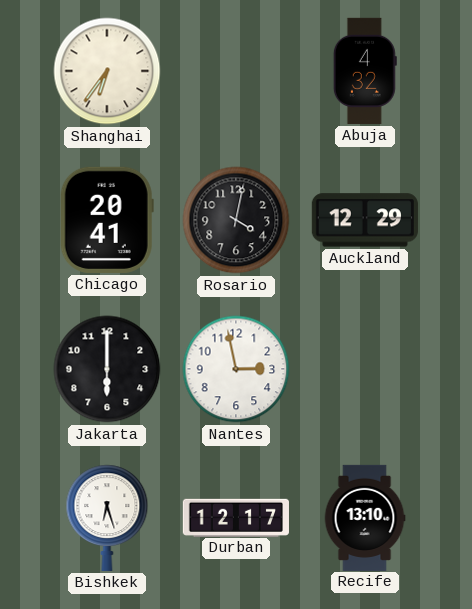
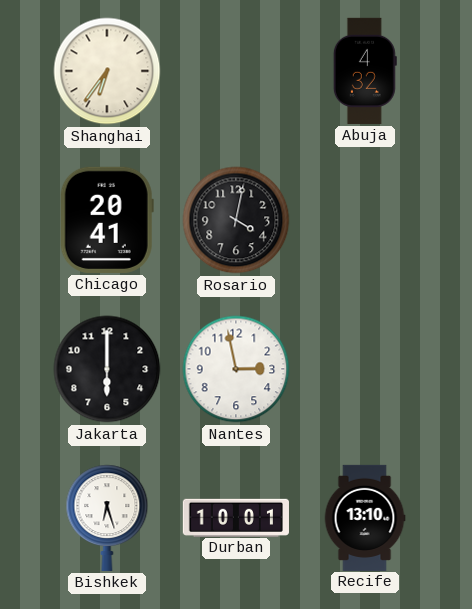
Auckland: 12:29 -> none
Durban: 12:17 -> 10:01
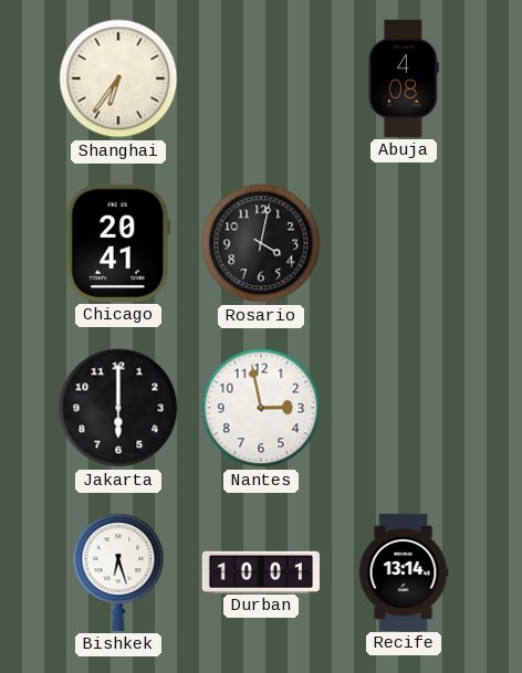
Abuja: 4:32 -> 4:08
Recife: 13:10 -> 13:14
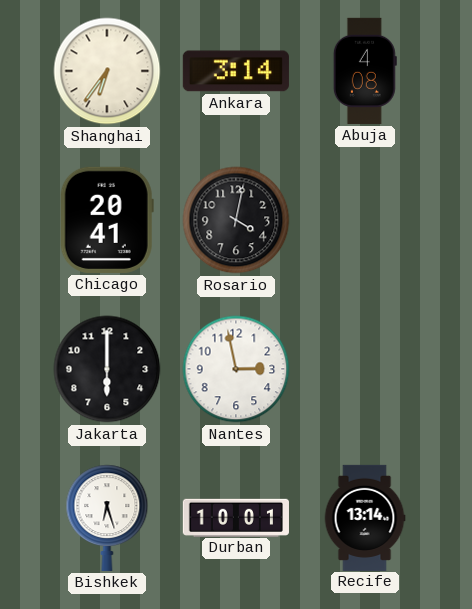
Ankara: none -> 3:14
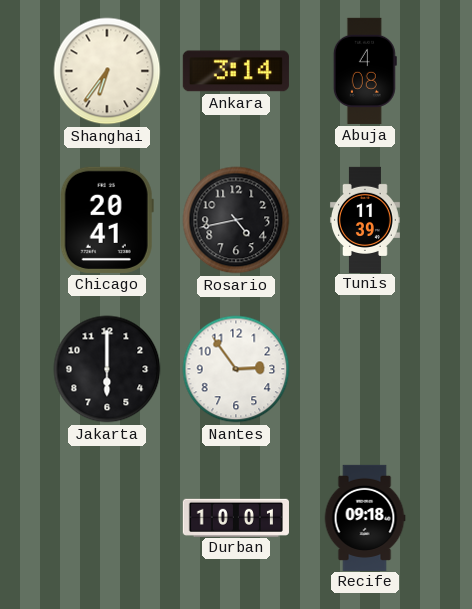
Rosario: 4:02 -> 4:43
Tunis: none -> 11:39
Nantes: 2:58 -> 2:54
Bishkek: 6:27 -> none
Recife: 13:14 -> 09:18
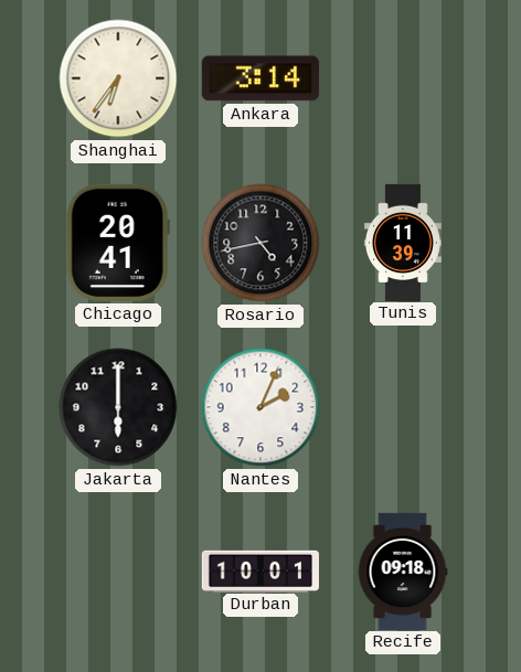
Abuja: 4:08 -> none
Nantes: 2:54 -> 2:04
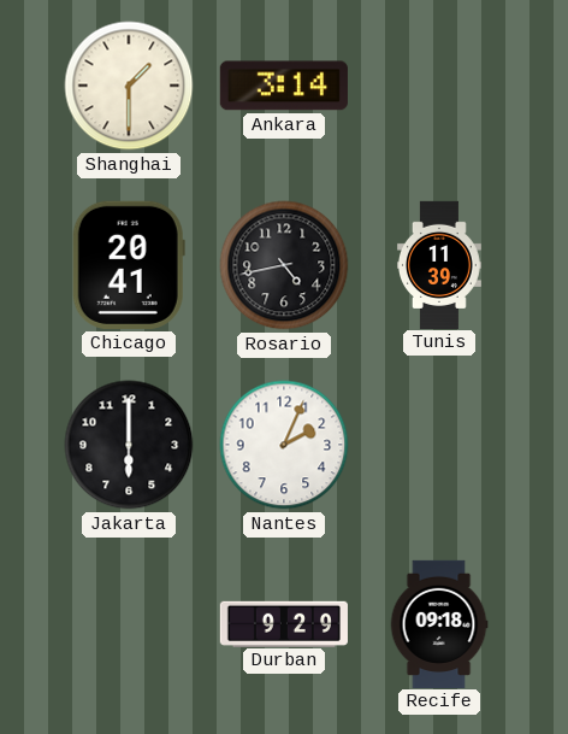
Shanghai: 6:36 -> 1:30
Durban: 10:01 -> 9:29
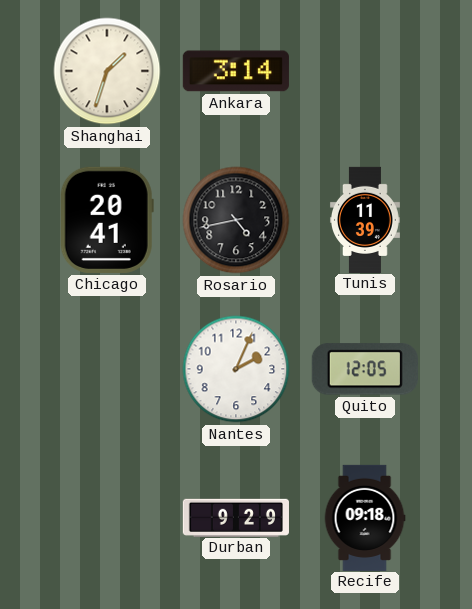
Shanghai: 1:30 -> 1:33
Jakarta: 6:00 -> none
Quito: none -> 12:05
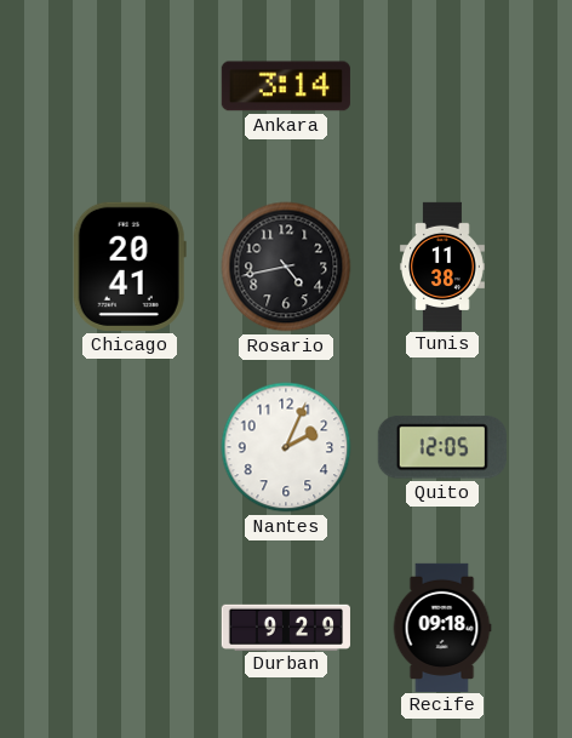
Shanghai: 1:33 -> none
Tunis: 11:39 -> 11:38
